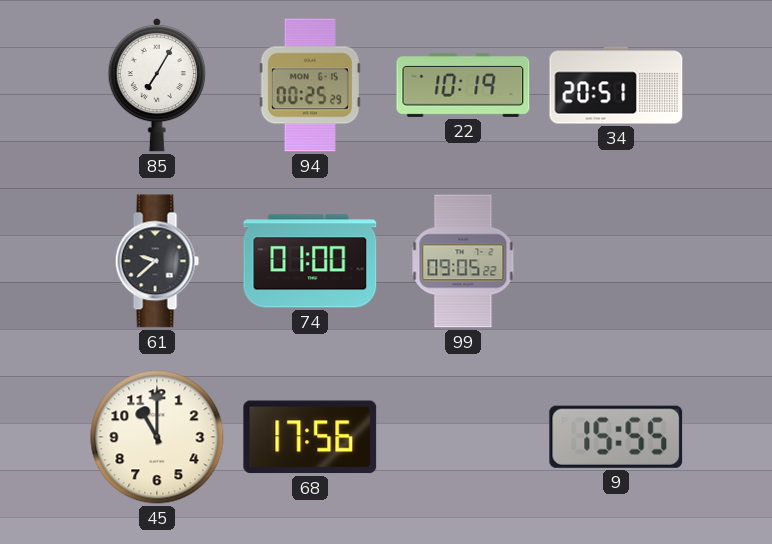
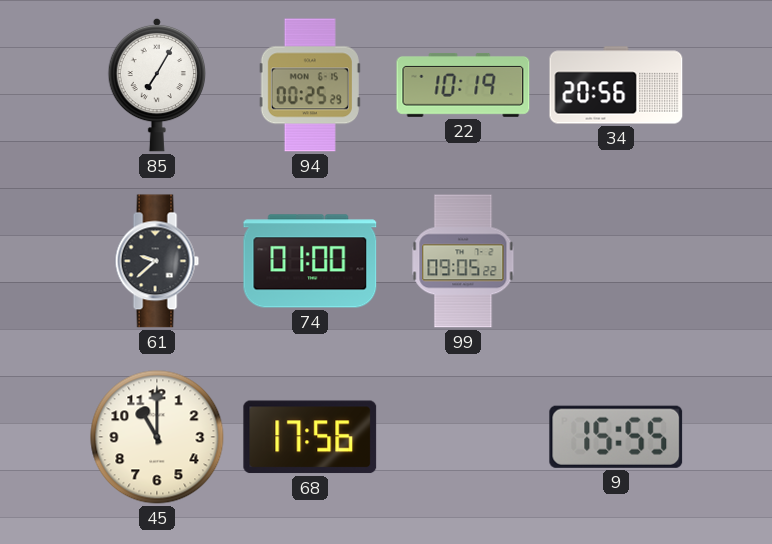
34: 20:51 -> 20:56
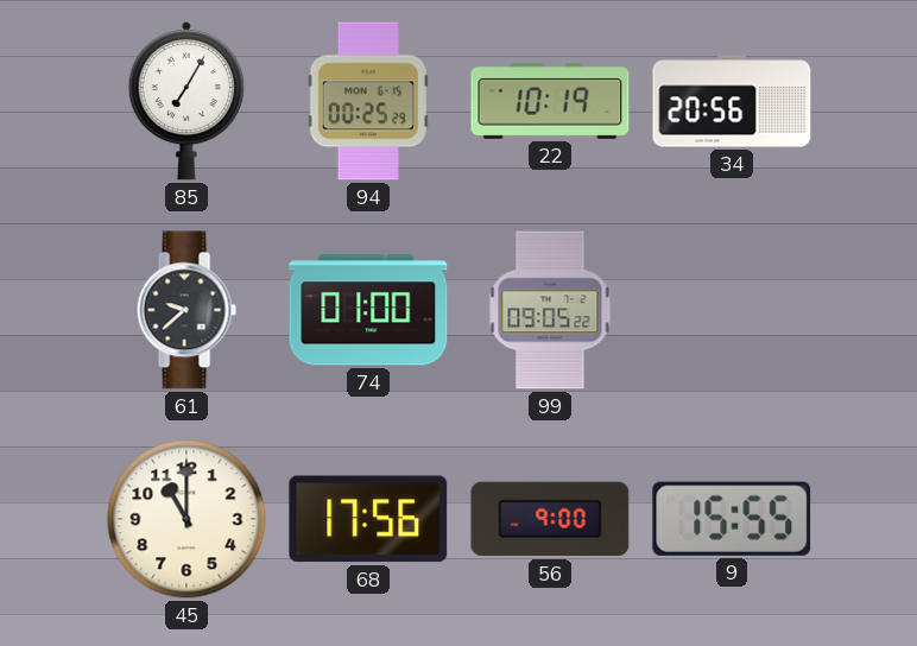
56: none -> 9:00
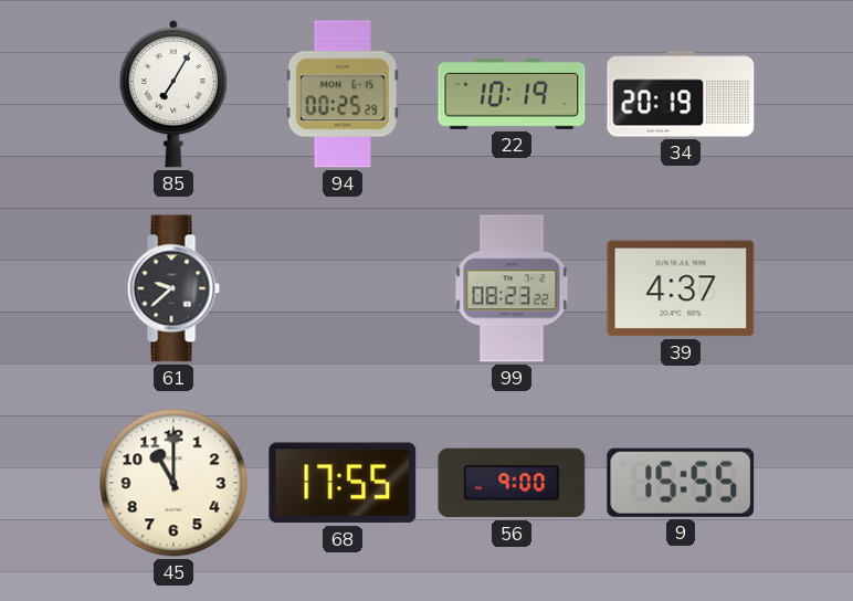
34: 20:56 -> 20:19
74: 01:00 -> none
99: 09:05 -> 08:23
39: none -> 4:37
68: 17:56 -> 17:55
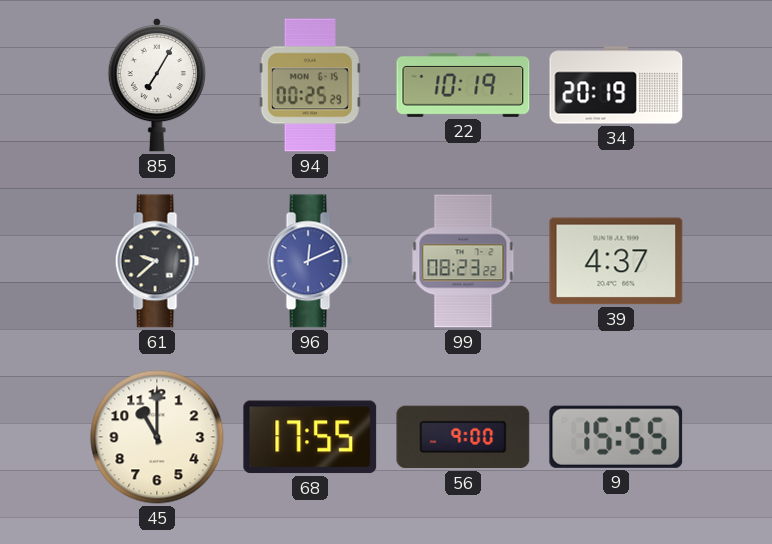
96: none -> 12:11
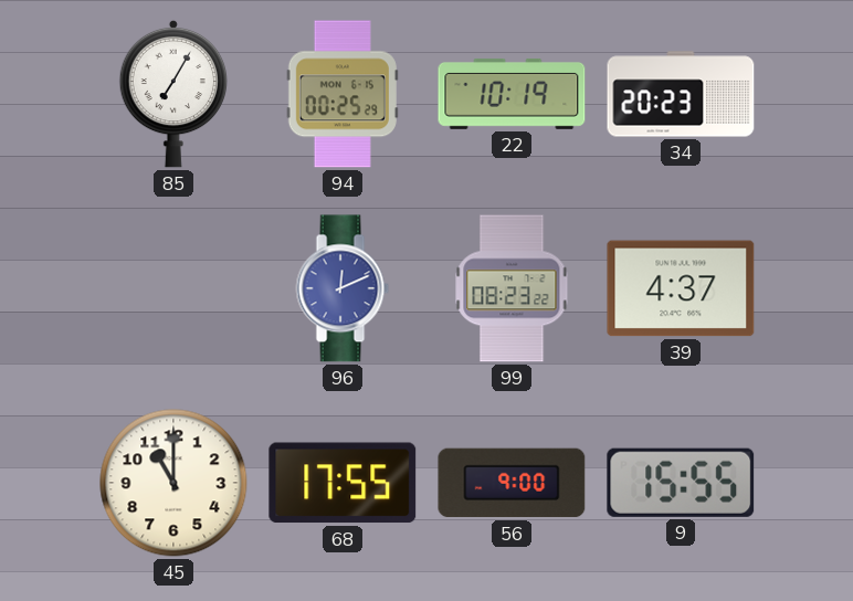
34: 20:19 -> 20:23
61: 9:38 -> none
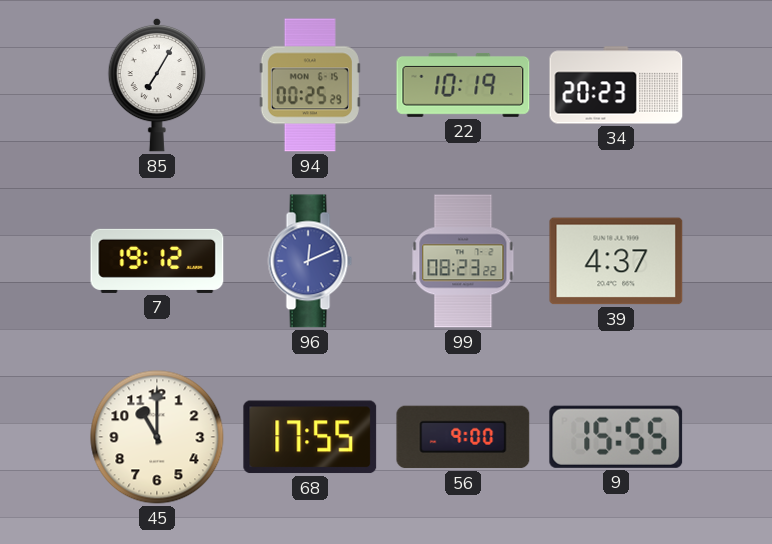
7: none -> 19:12
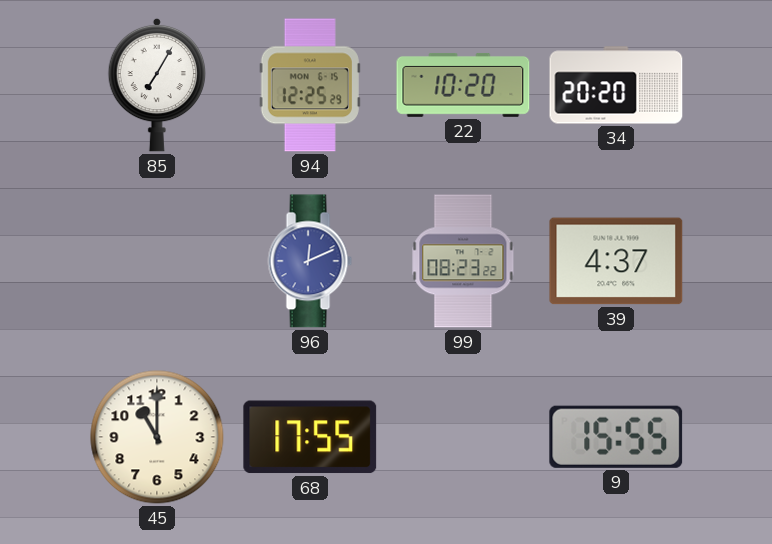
94: 00:25 -> 12:25
22: 10:19 -> 10:20
34: 20:23 -> 20:20
7: 19:12 -> none
56: 9:00 -> none
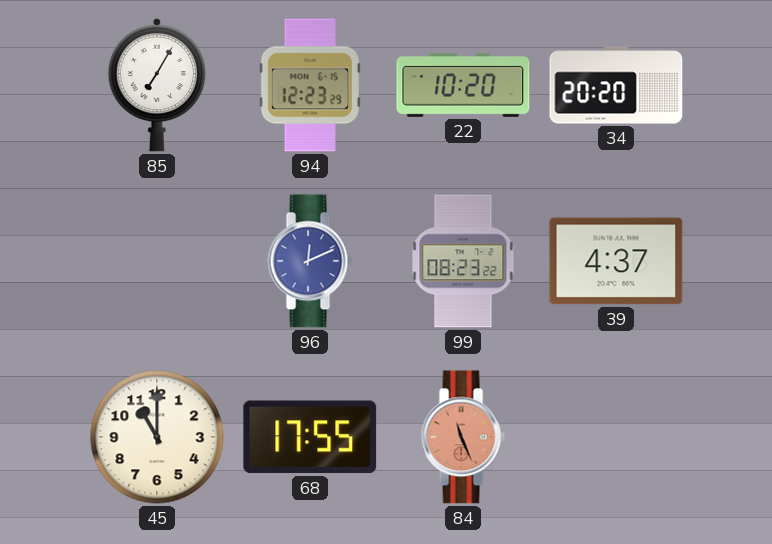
94: 12:25 -> 12:23
84: none -> 11:26
9: 15:55 -> none
